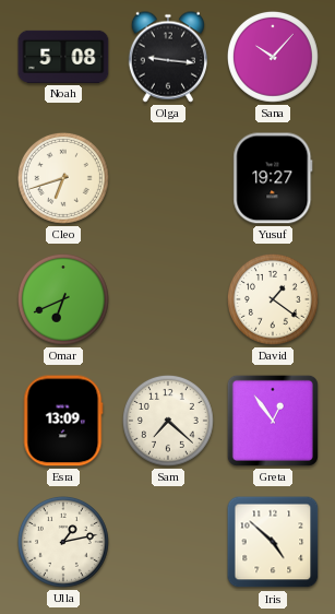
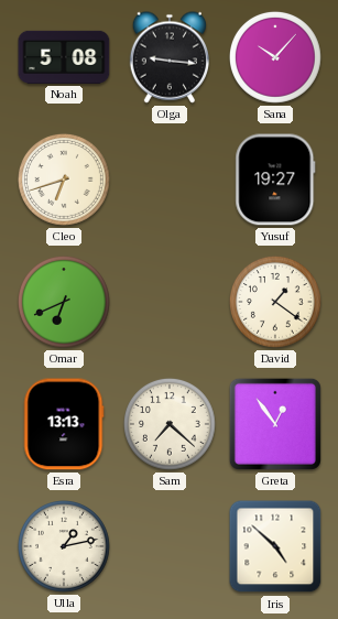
Esra: 13:09 -> 13:13
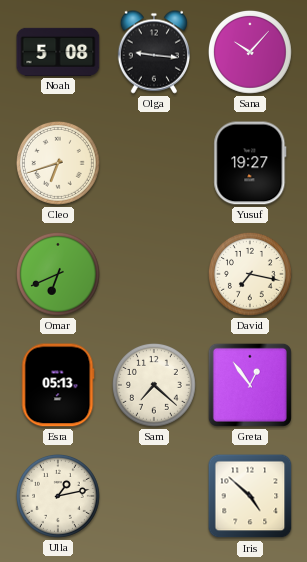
David: 1:21 -> 7:17
Esra: 13:13 -> 05:13
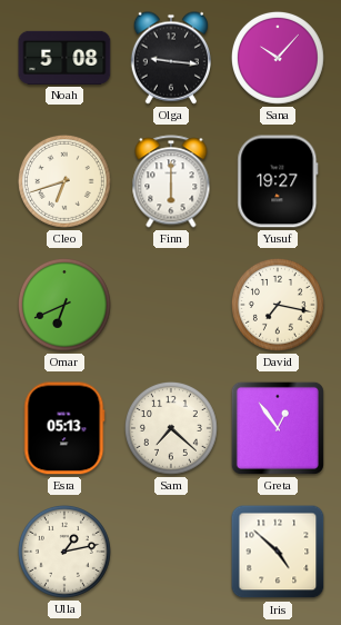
Finn: none -> 6:00
